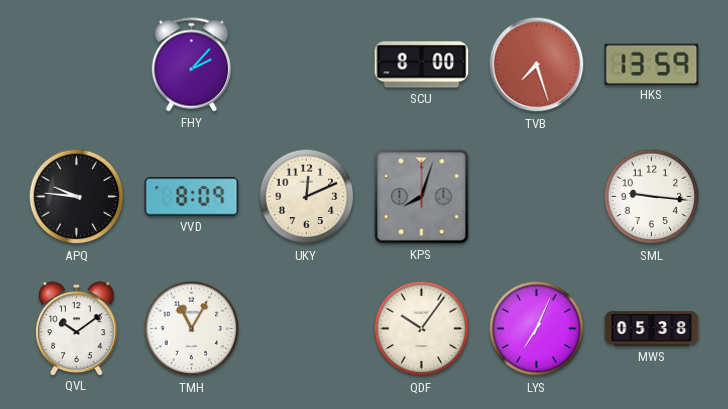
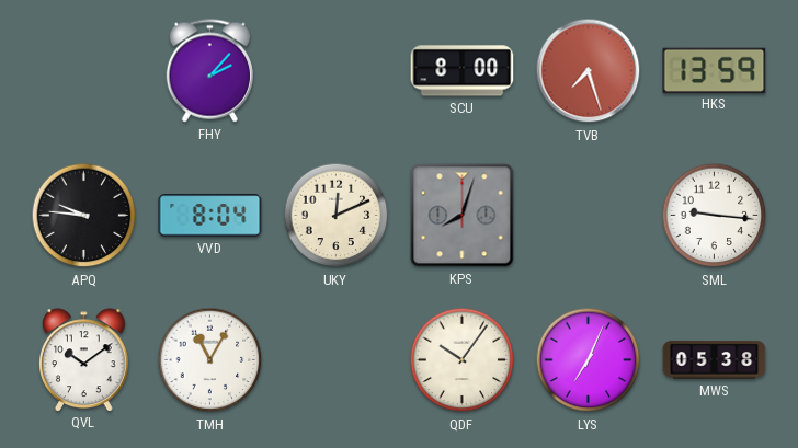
VVD: 8:09 -> 8:04
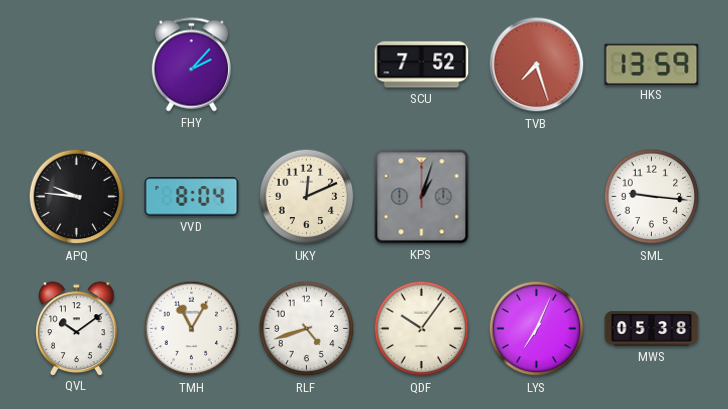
SCU: 8:00 -> 7:52
KPS: 8:03 -> 1:03
RLF: none -> 4:42
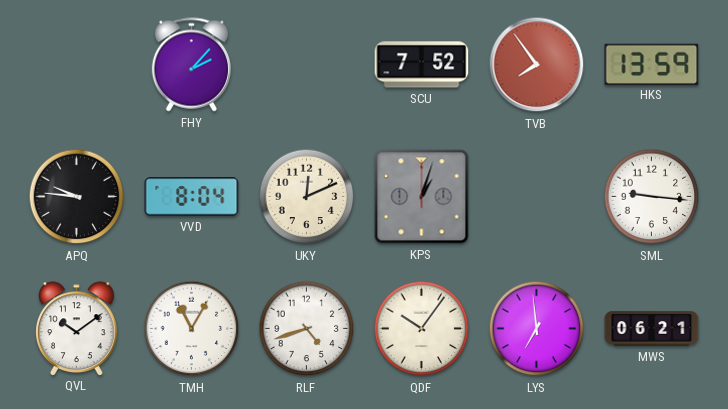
TVB: 7:27 -> 7:54
LYS: 7:04 -> 6:59
MWS: 05:38 -> 06:21
